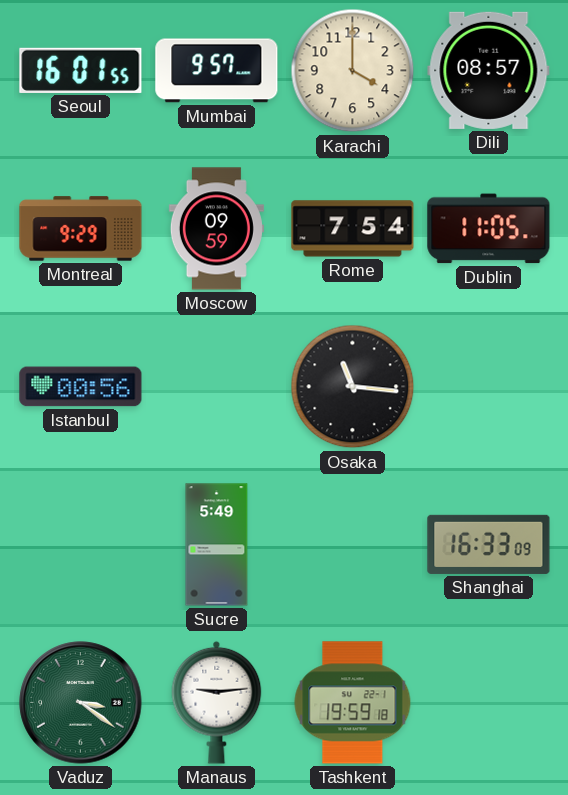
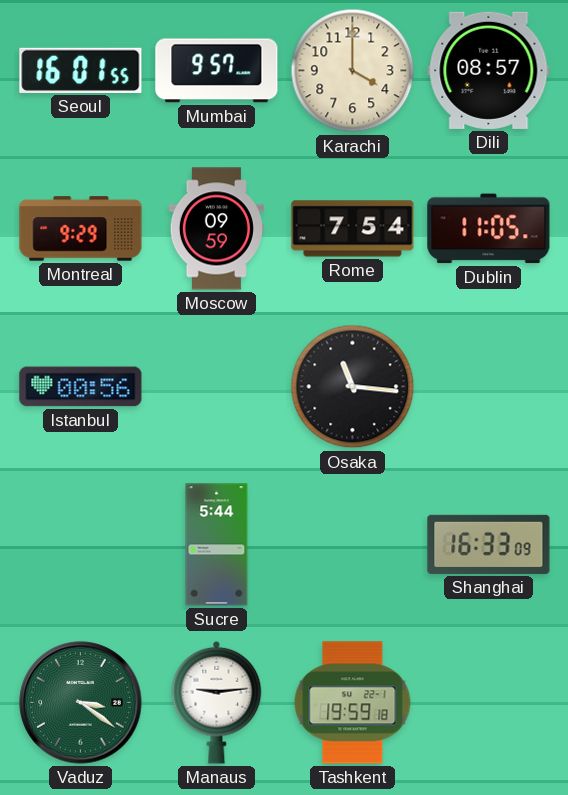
Sucre: 5:49 -> 5:44
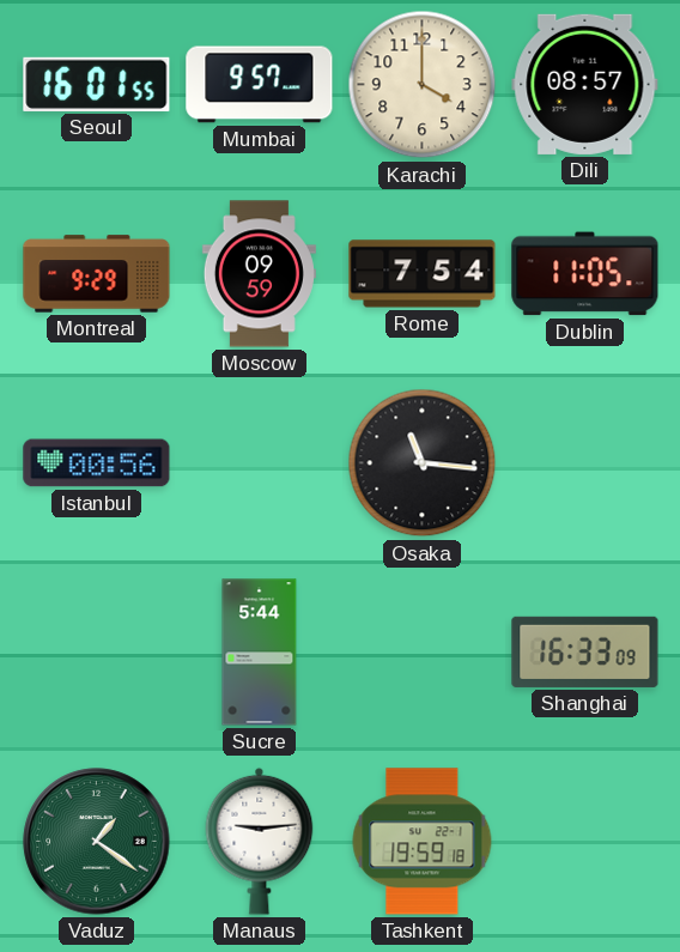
Vaduz: 3:21 -> 1:21
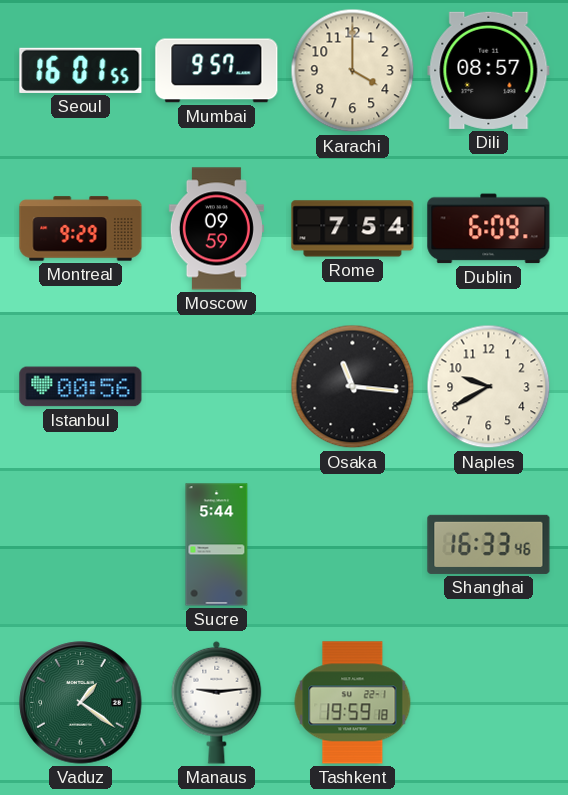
Dublin: 11:05 -> 6:09
Naples: none -> 9:40
Shanghai: 16:33:09 -> 16:33:46
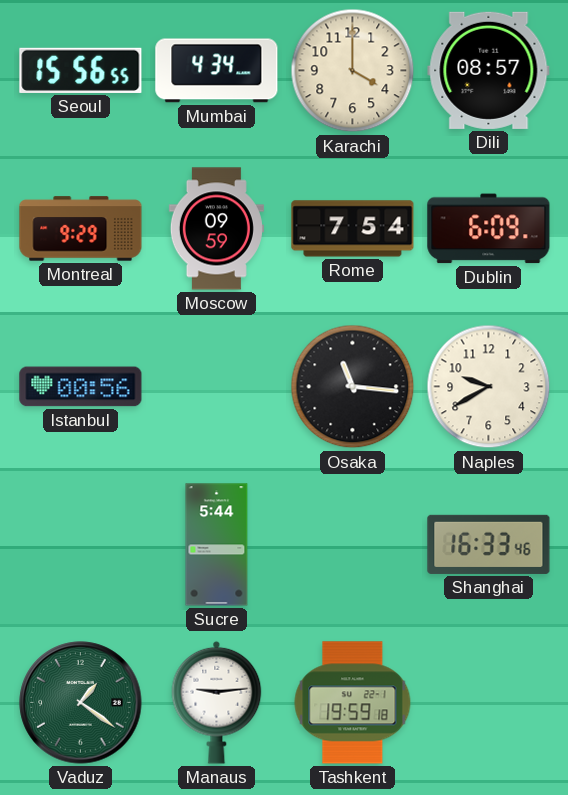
Seoul: 16:01 -> 15:56
Mumbai: 9:57 -> 4:34
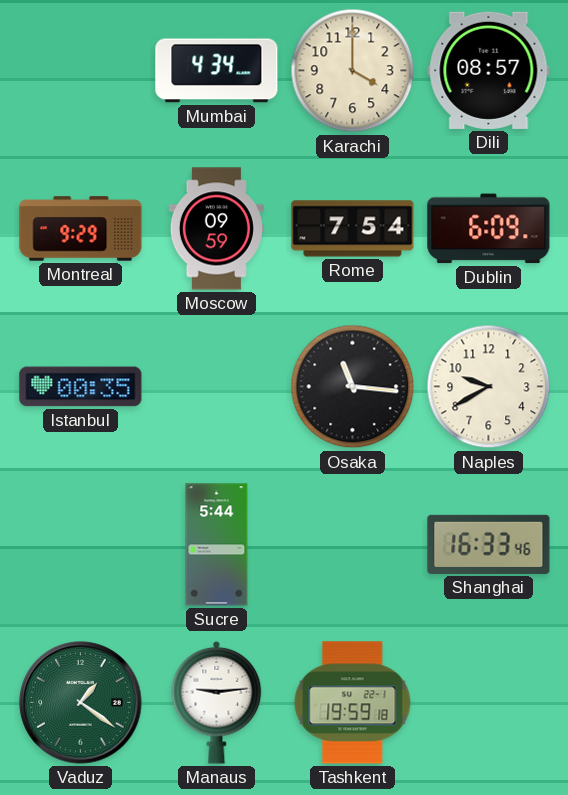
Seoul: 15:56 -> none
Istanbul: 00:56 -> 00:35
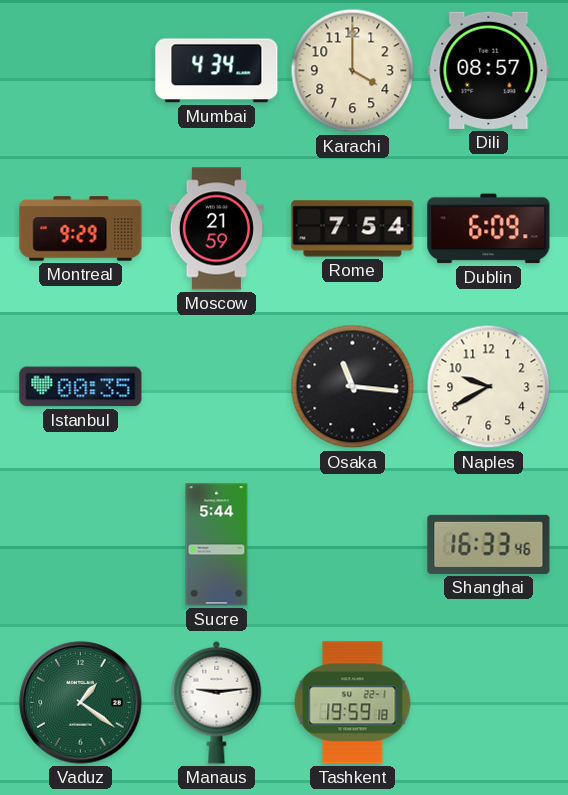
Moscow: 09:59 -> 21:59
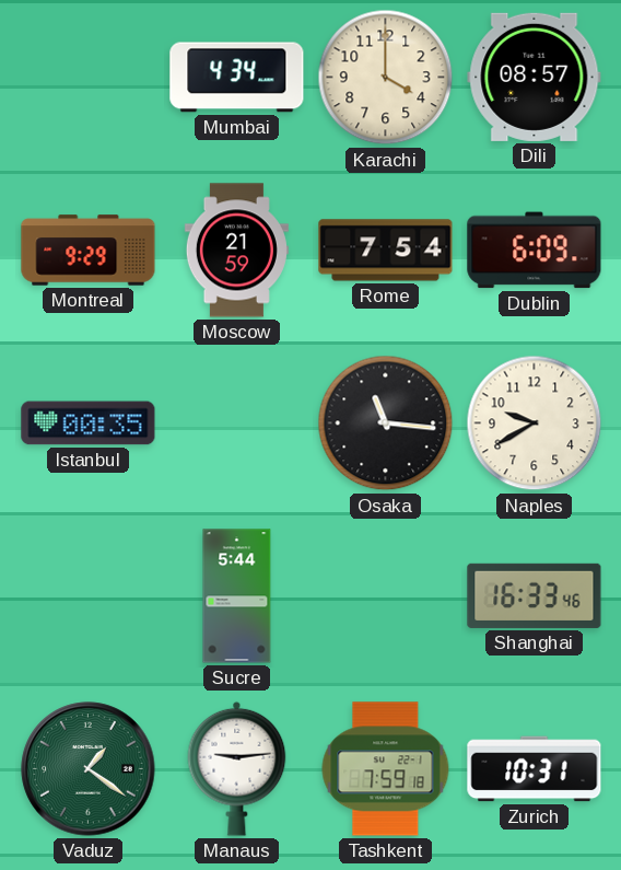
Tashkent: 19:59 -> 7:59
Zurich: none -> 10:31
